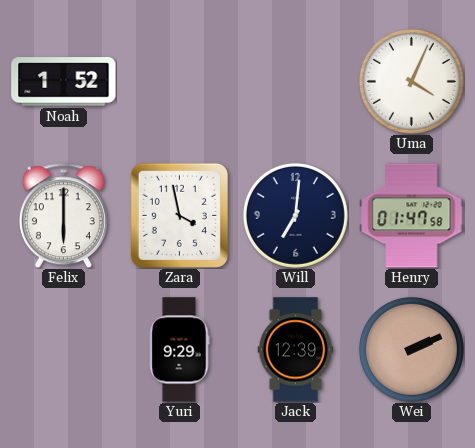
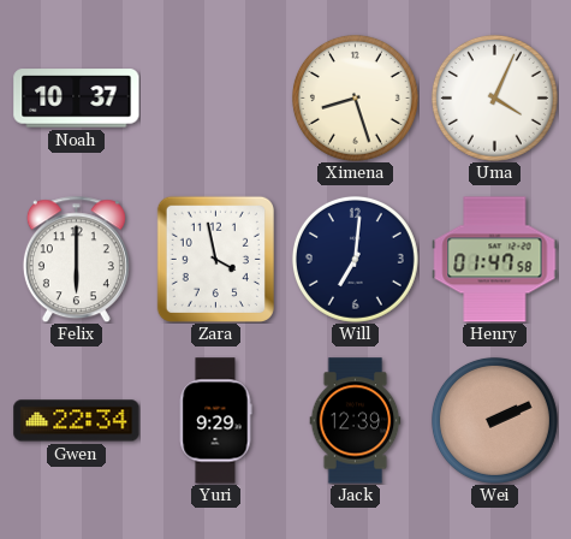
Noah: 1:52 -> 10:37
Ximena: none -> 8:27
Gwen: none -> 22:34
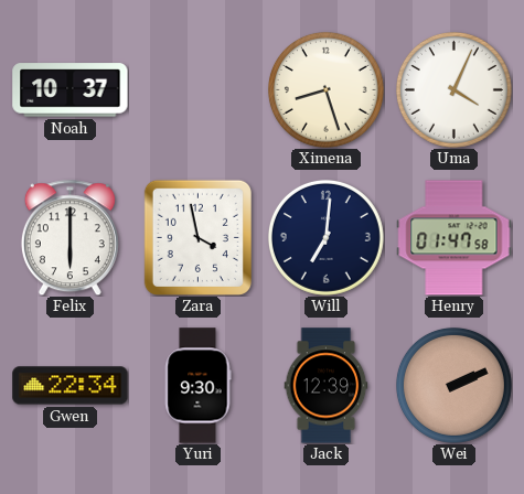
Yuri: 9:29 -> 9:30
